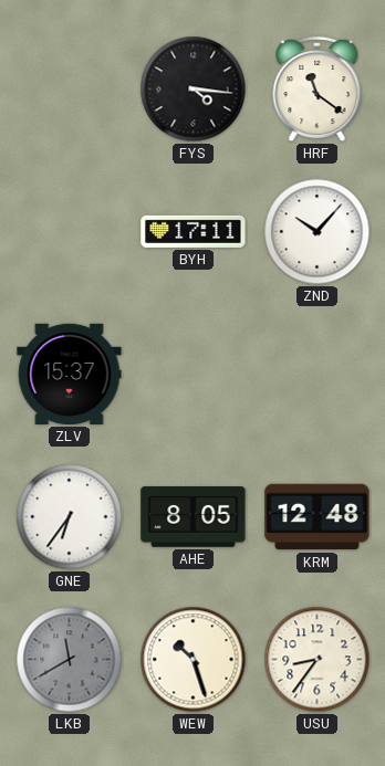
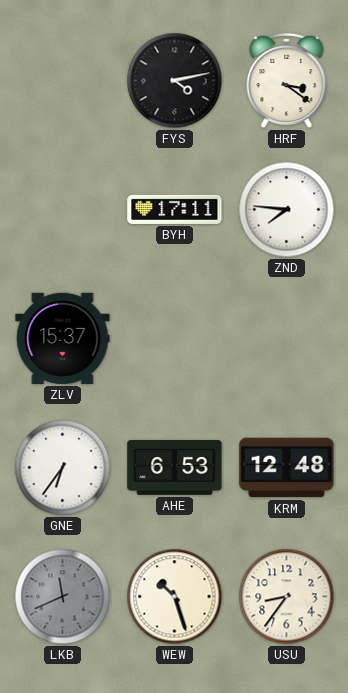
FYS: 4:16 -> 4:13
HRF: 11:21 -> 3:21
ZND: 10:07 -> 7:46
AHE: 8:05 -> 6:53
LKB: 11:40 -> 11:41
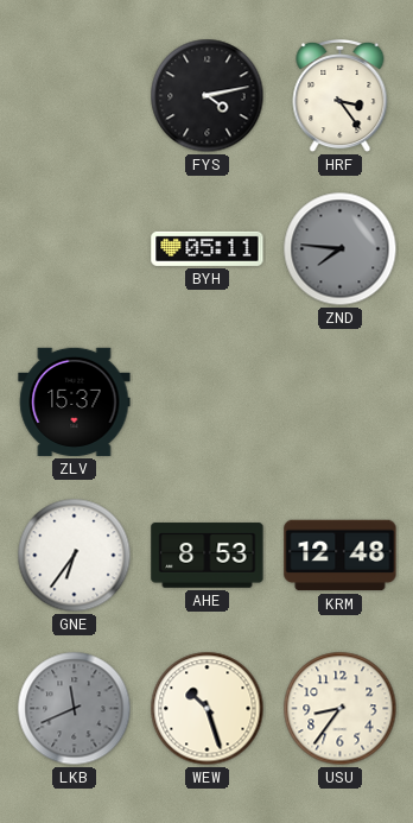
HRF: 3:21 -> 3:24
BYH: 17:11 -> 05:11
ZND dial: white -> grey
AHE: 6:53 -> 8:53
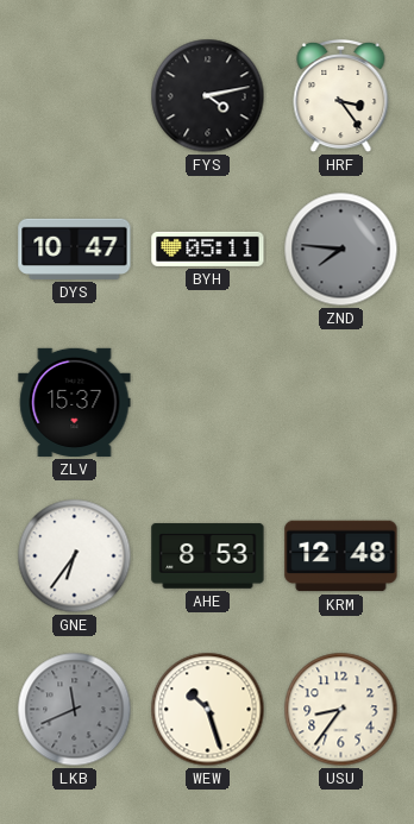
DYS: none -> 10:47
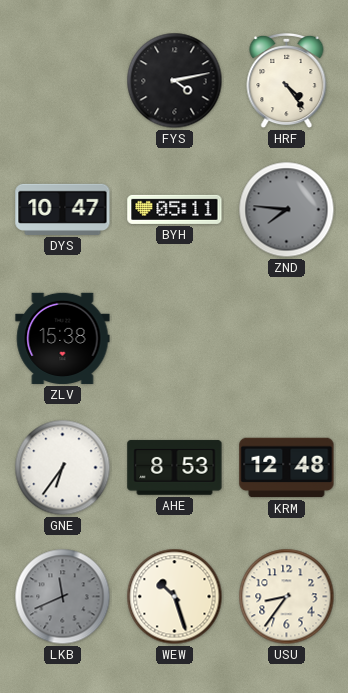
HRF: 3:24 -> 4:24
ZLV: 15:37 -> 15:38
